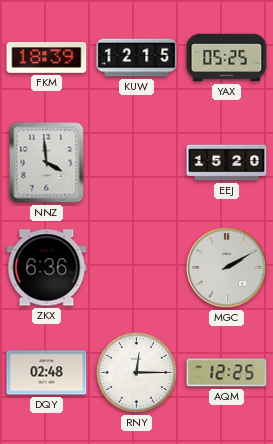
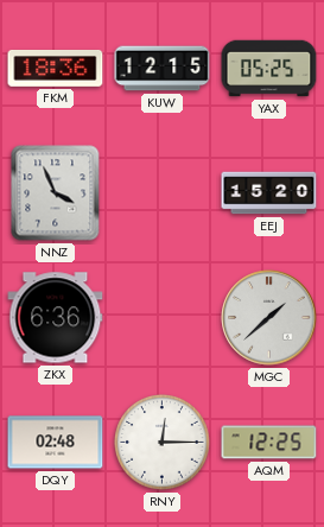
FKM: 18:39 -> 18:36
NNZ: 3:59 -> 3:56
MGC: 2:10 -> 1:38
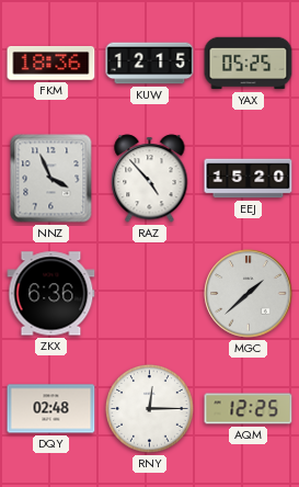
RAZ: none -> 4:53
